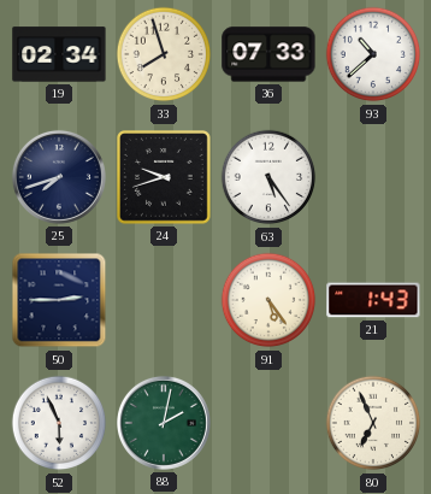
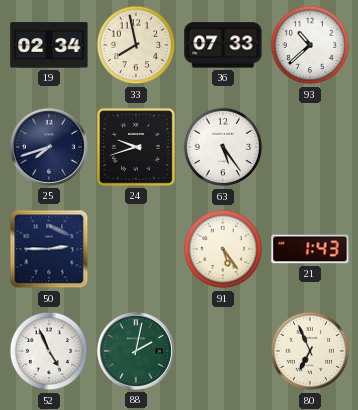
33: 7:57 -> 7:58
52: 5:56 -> 4:56
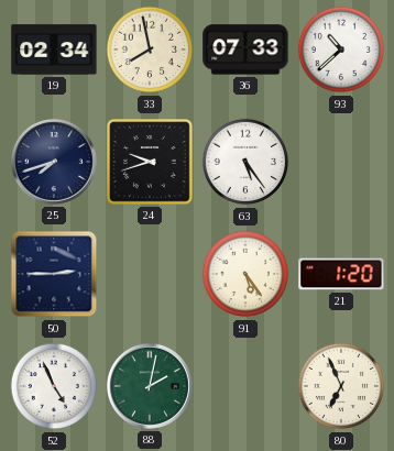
21: 1:43 -> 1:20
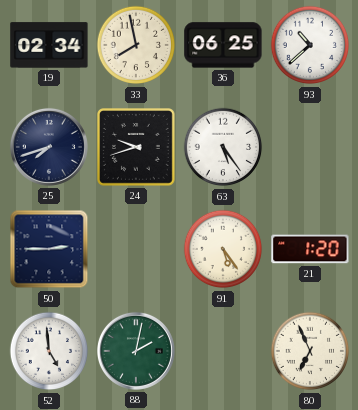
36: 07:33 -> 06:25
52: 4:56 -> 4:59
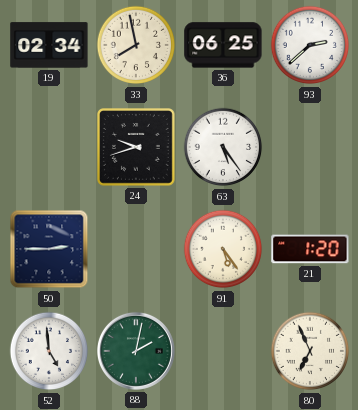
93: 10:38 -> 2:38
25: 7:42 -> none
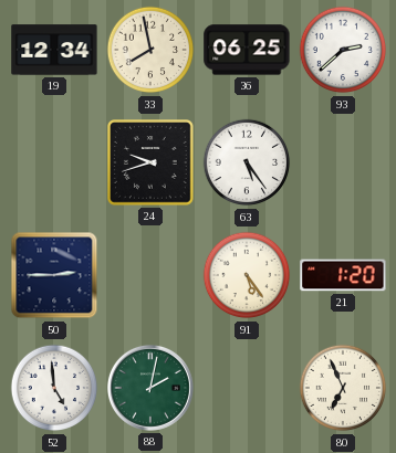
19: 02:34 -> 12:34
